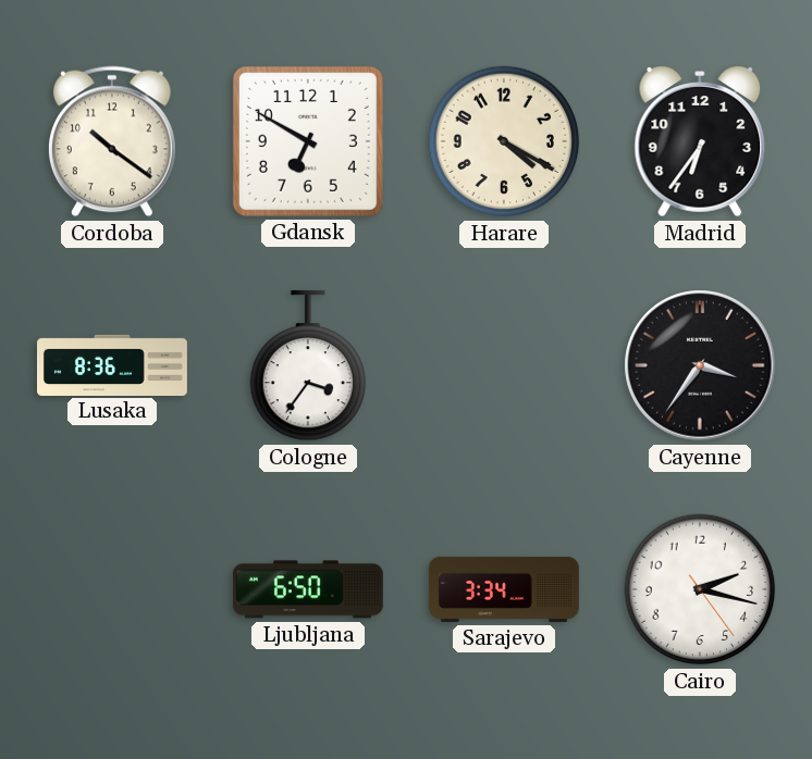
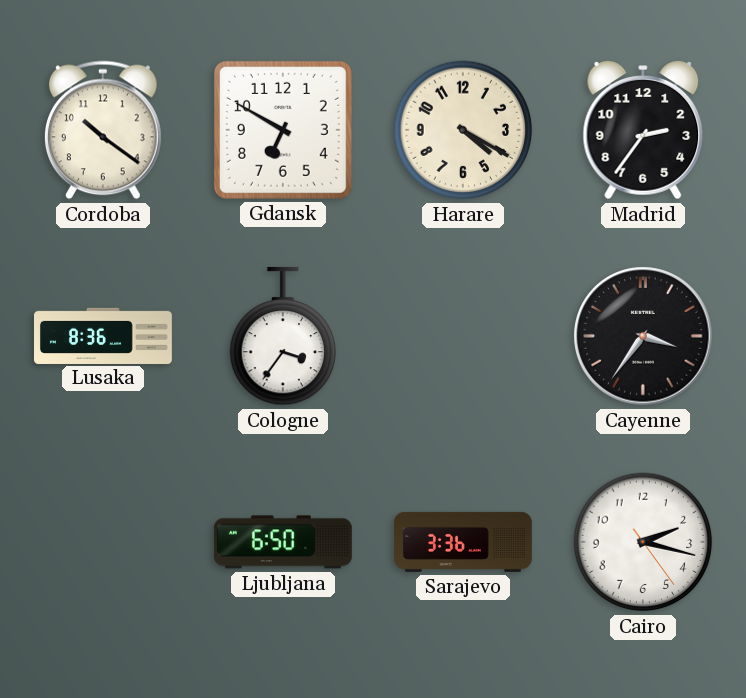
Madrid: 6:36 -> 2:36
Sarajevo: 3:34 -> 3:36
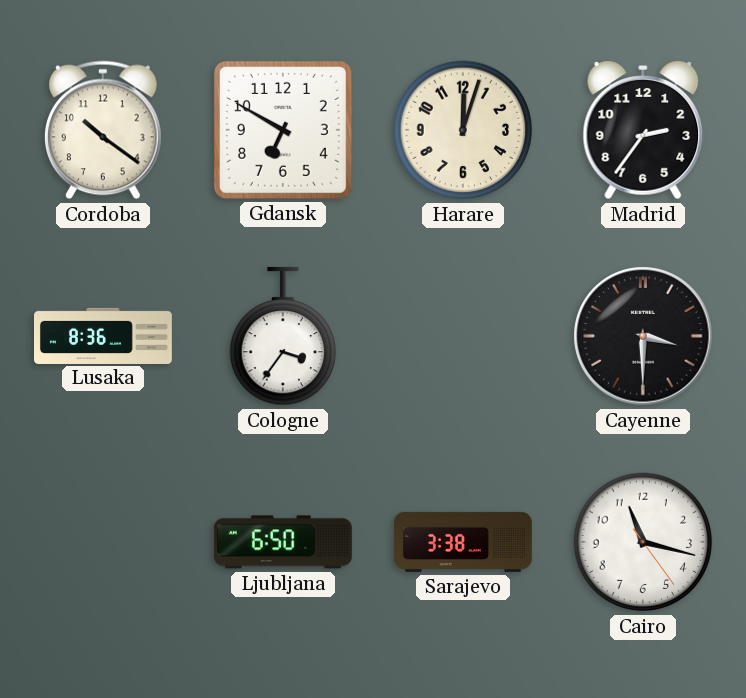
Harare: 4:20 -> 12:03
Cayenne: 3:36 -> 3:30
Sarajevo: 3:36 -> 3:38
Cairo: 2:17 -> 11:17
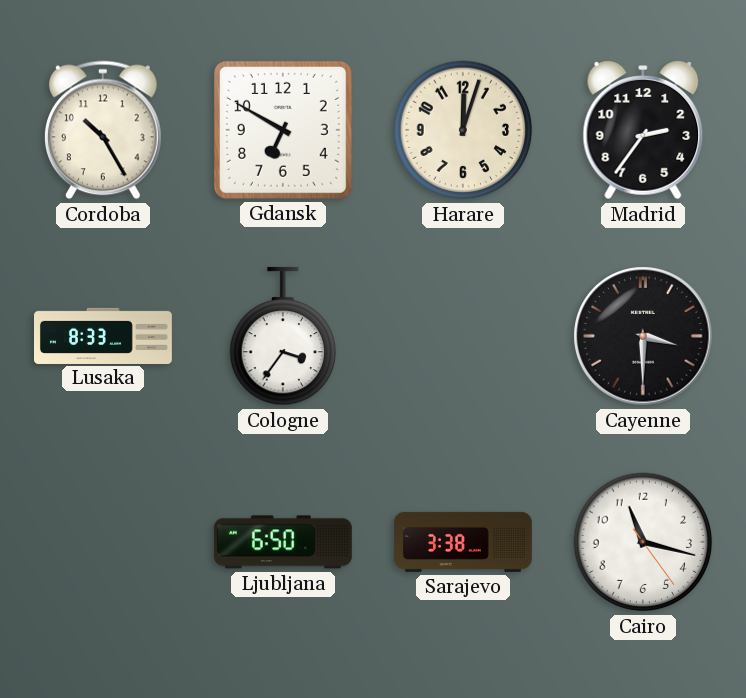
Cordoba: 10:21 -> 10:25
Lusaka: 8:36 -> 8:33
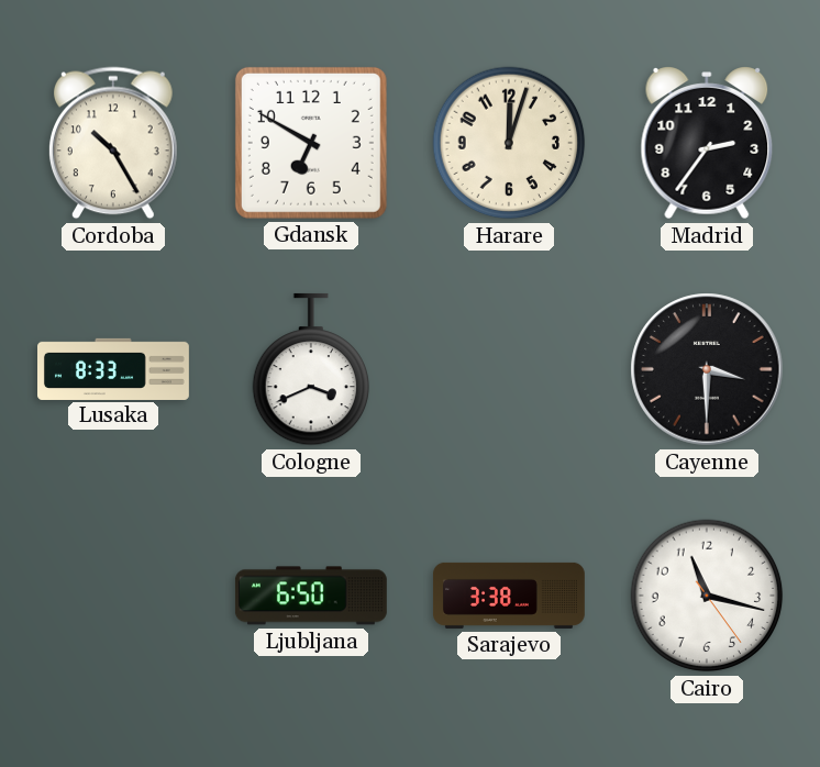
Cologne: 3:36 -> 3:41
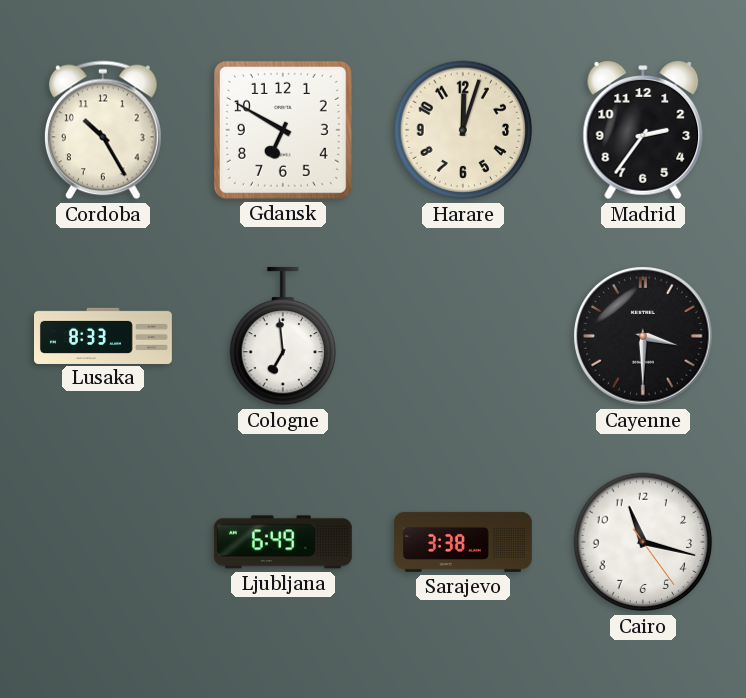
Cologne: 3:41 -> 6:59
Ljubljana: 6:50 -> 6:49
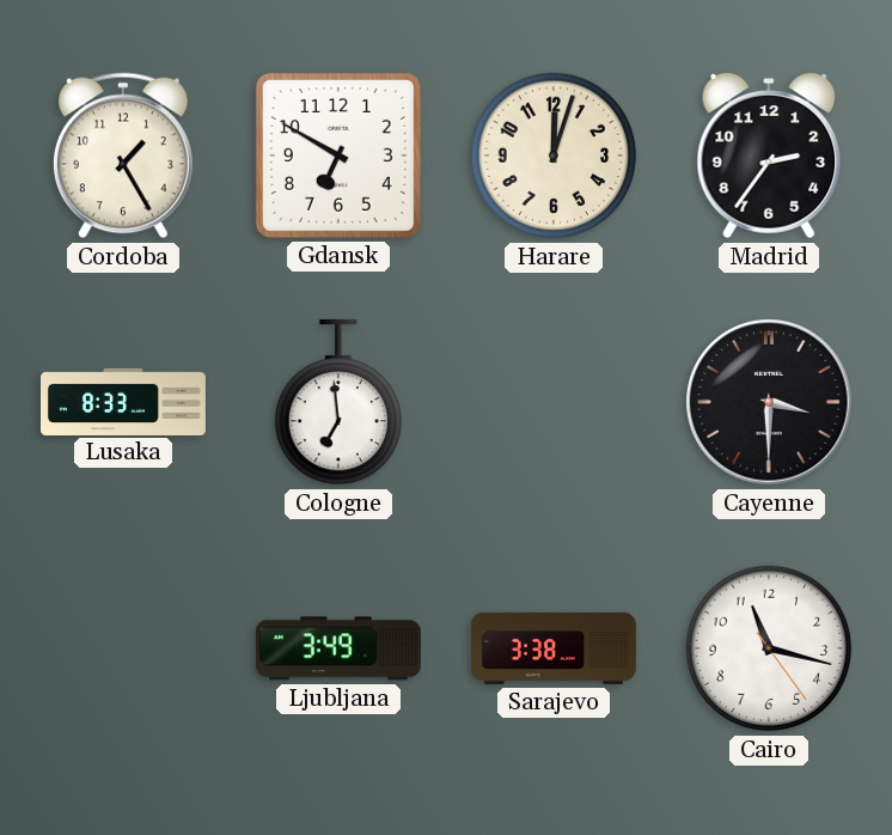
Cordoba: 10:25 -> 1:25
Ljubljana: 6:49 -> 3:49
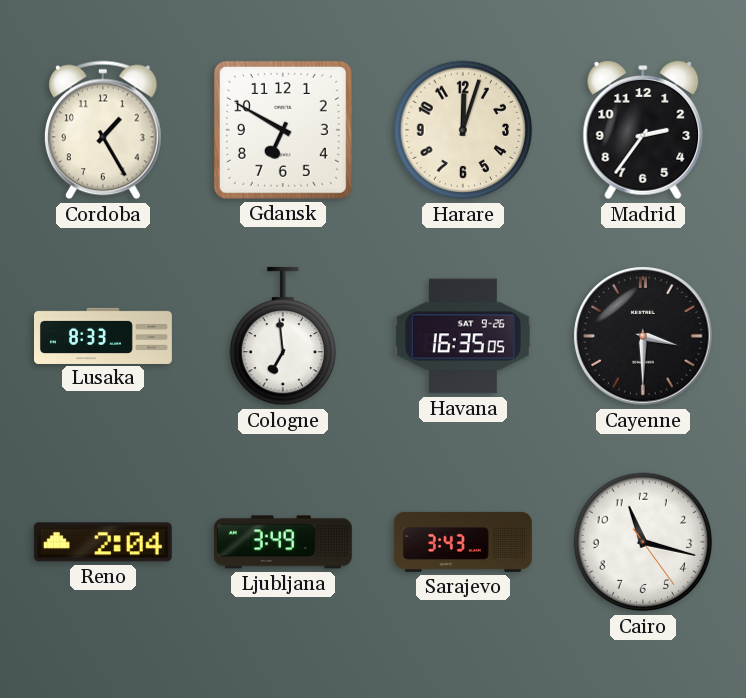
Havana: none -> 16:35
Reno: none -> 2:04
Sarajevo: 3:38 -> 3:43
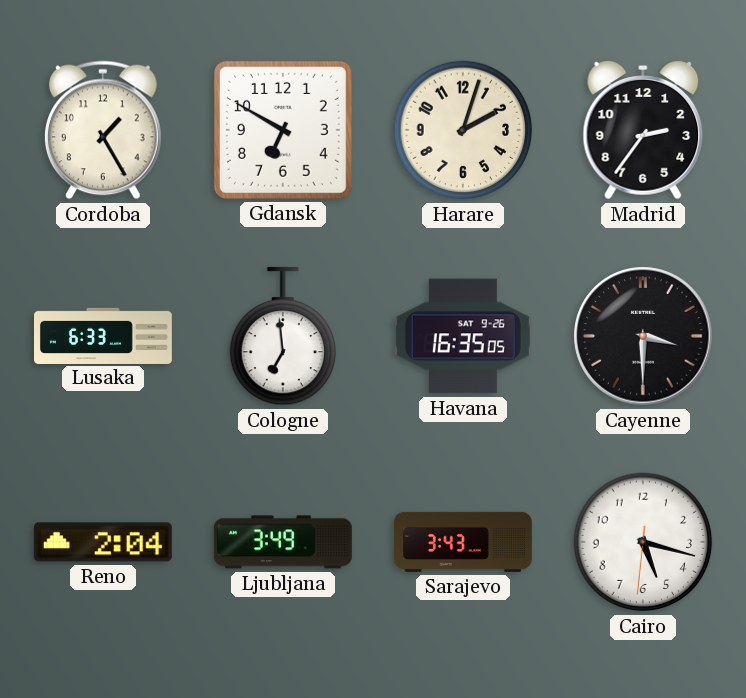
Harare: 12:03 -> 2:03
Lusaka: 8:33 -> 6:33
Cairo: 11:17 -> 5:17
